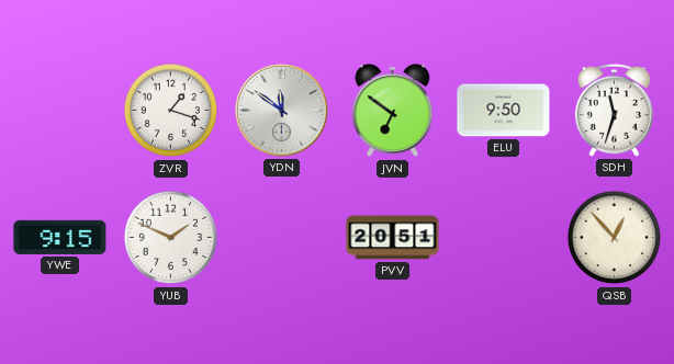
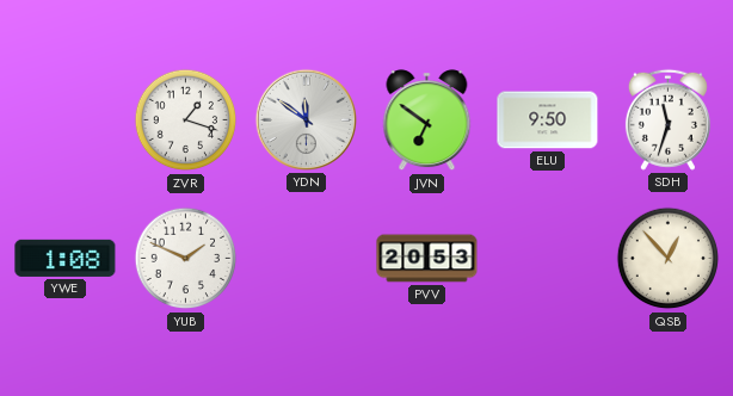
YWE: 9:15 -> 1:08
PVV: 20:51 -> 20:53
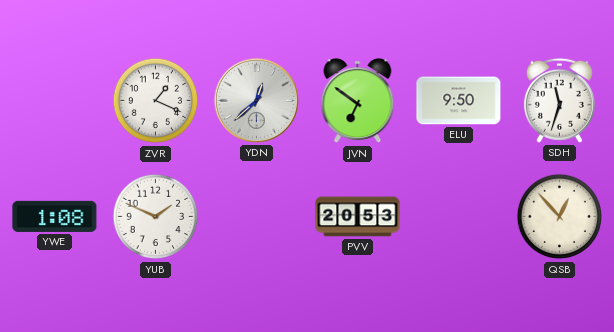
ZVR: 1:18 -> 1:19
YDN: 11:51 -> 12:38
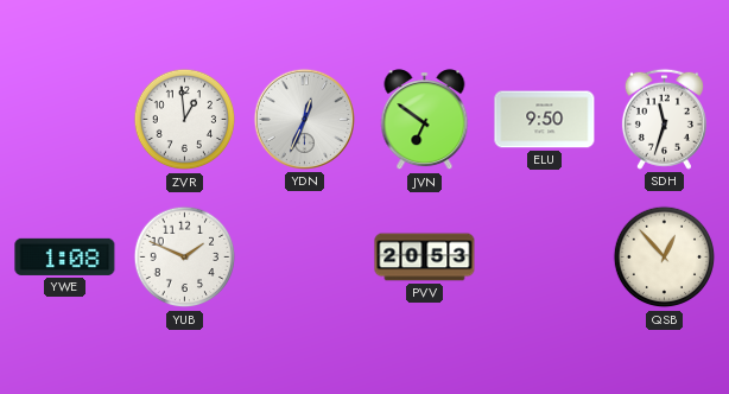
ZVR: 1:19 -> 12:59
YDN: 12:38 -> 12:34
